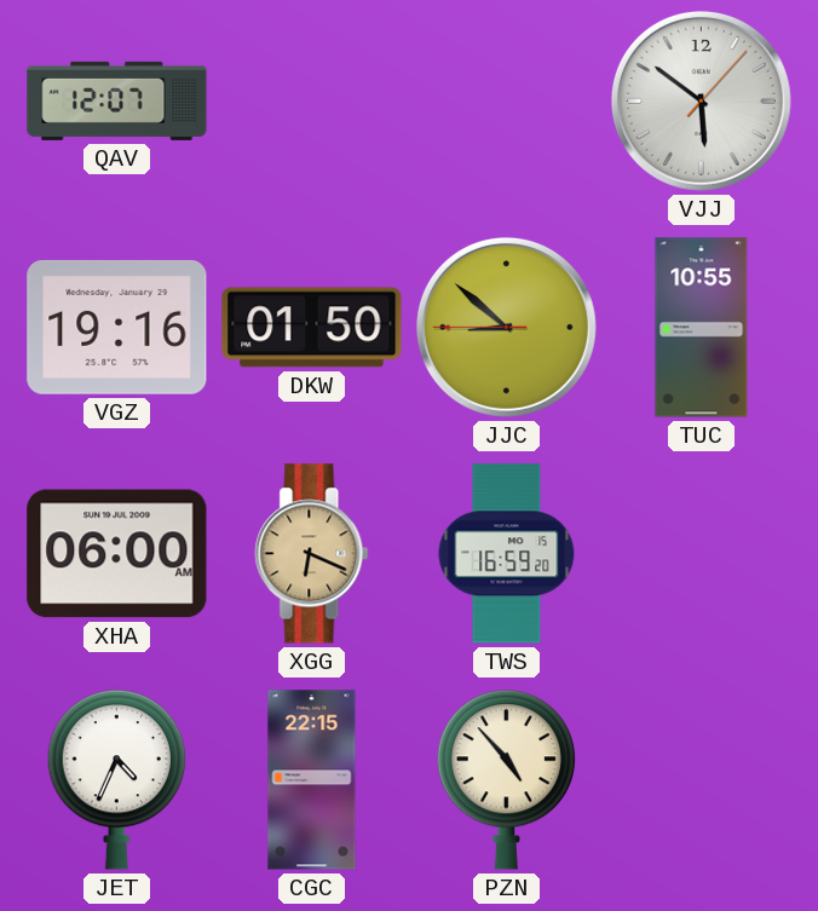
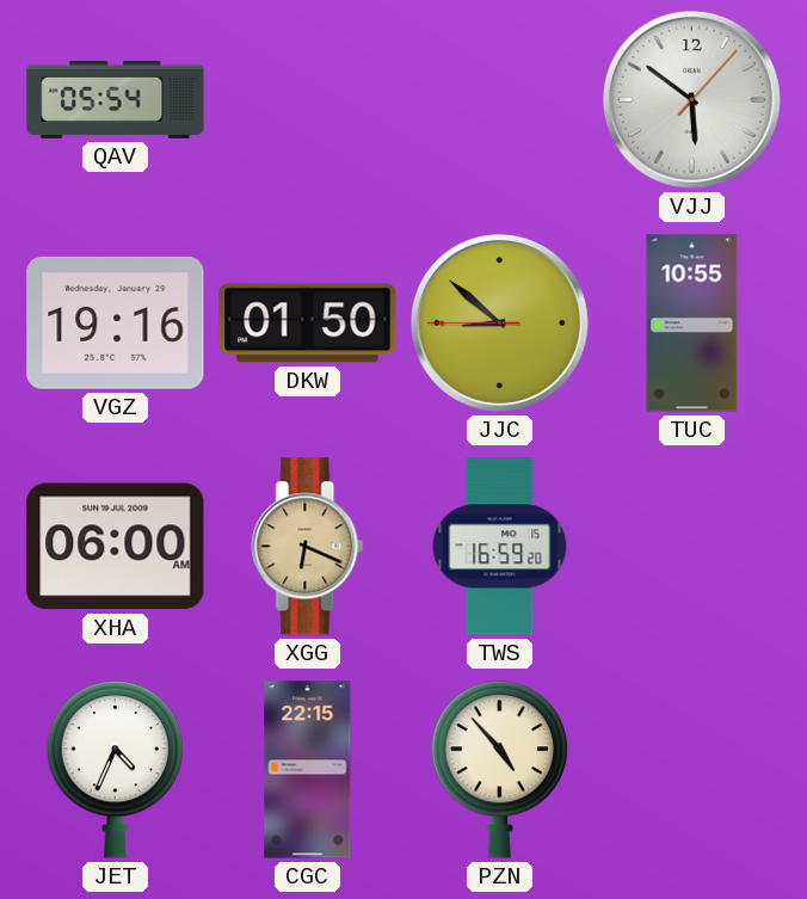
QAV: 12:07 -> 05:54
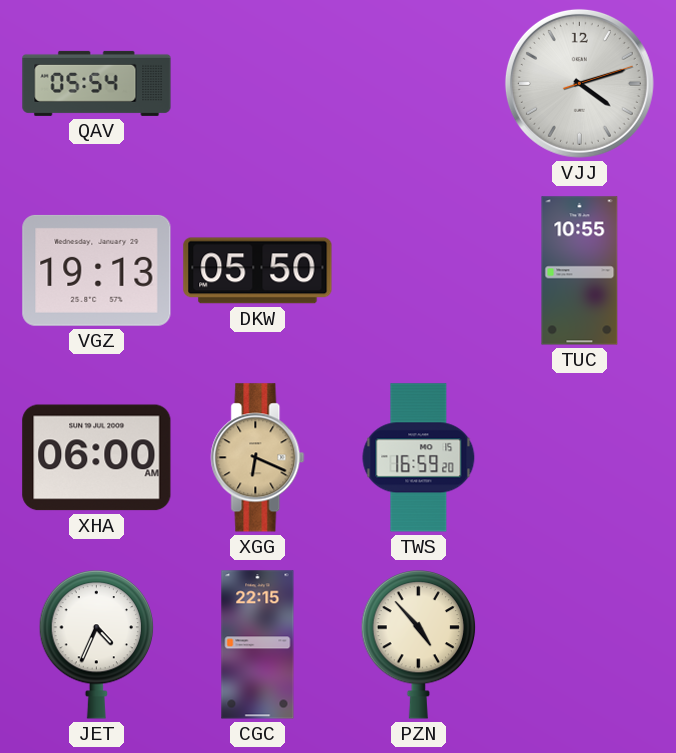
VJJ: 5:51 -> 4:12
VGZ: 19:16 -> 19:13
DKW: 01:50 -> 05:50
JJC: 8:51 -> none
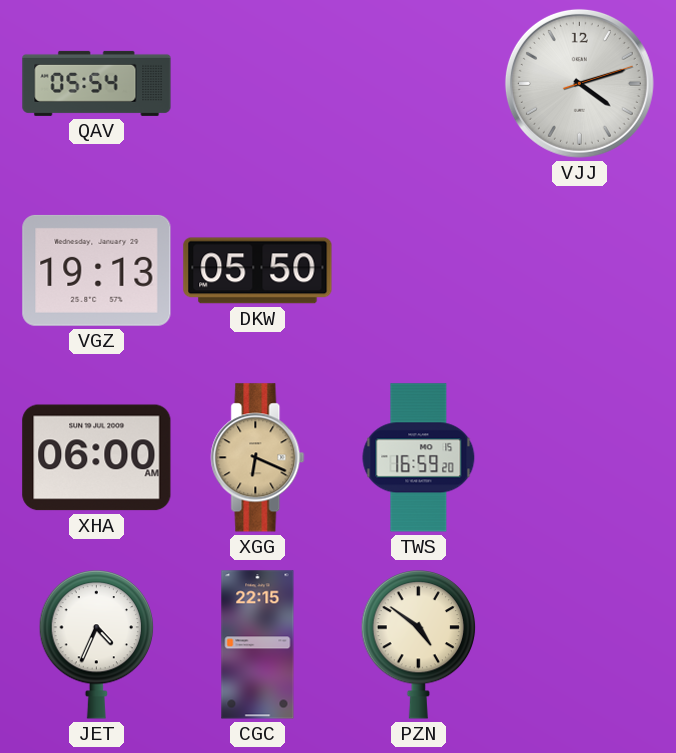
TUC: 10:55 -> none
PZN: 4:53 -> 4:51
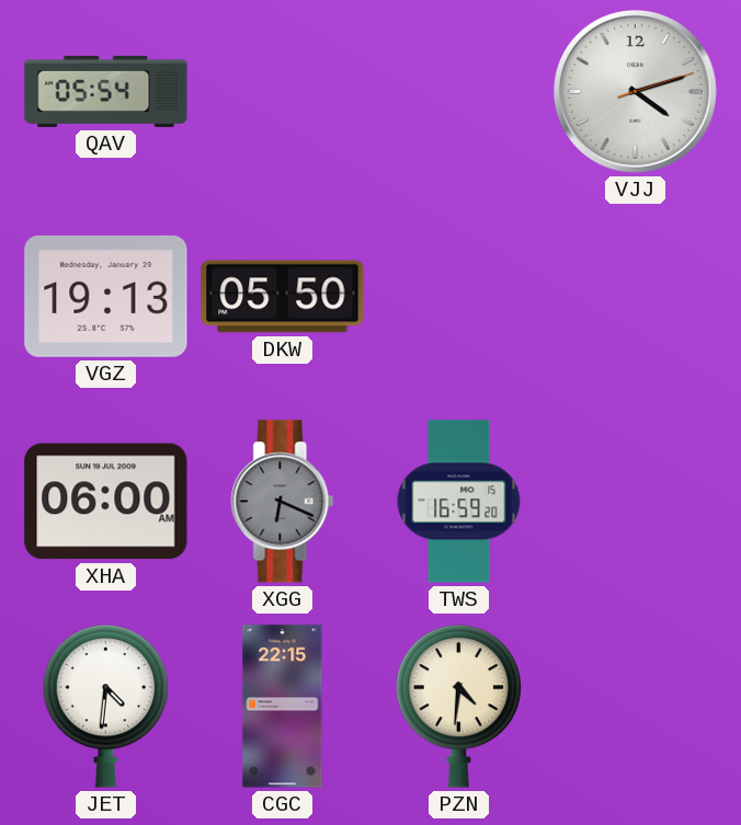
XGG dial: champagne -> grey
JET: 4:34 -> 4:31
PZN: 4:51 -> 4:31
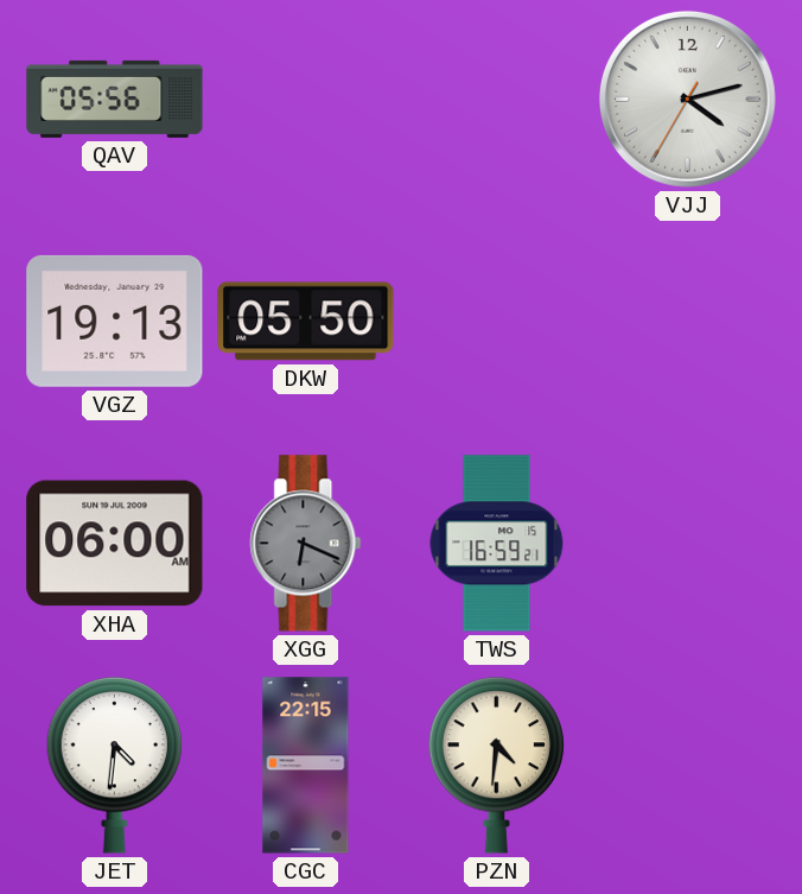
QAV: 05:54 -> 05:56
VJJ: 4:12:12 -> 4:12:35
TWS: 16:59:20 -> 16:59:21
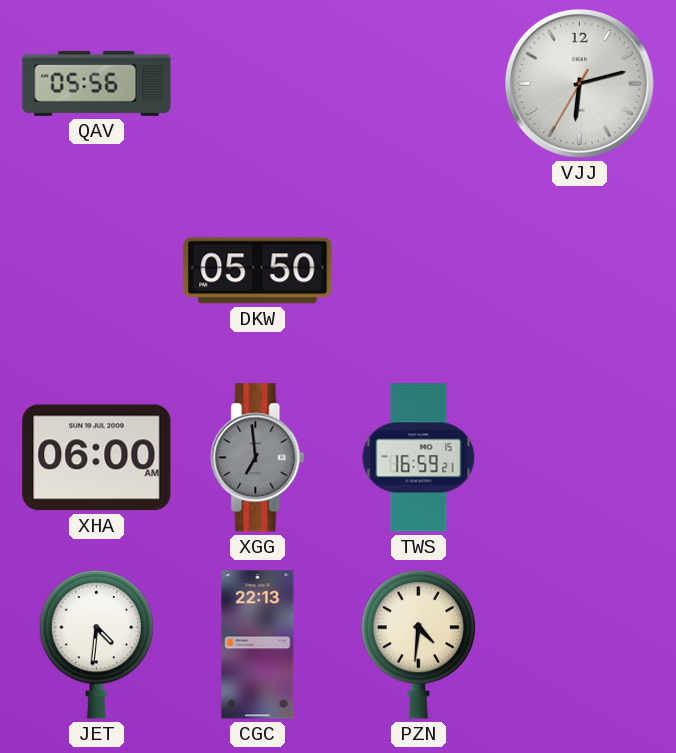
VJJ: 4:12 -> 6:12
VGZ: 19:13 -> none
XGG: 6:19 -> 6:59
CGC: 22:15 -> 22:13
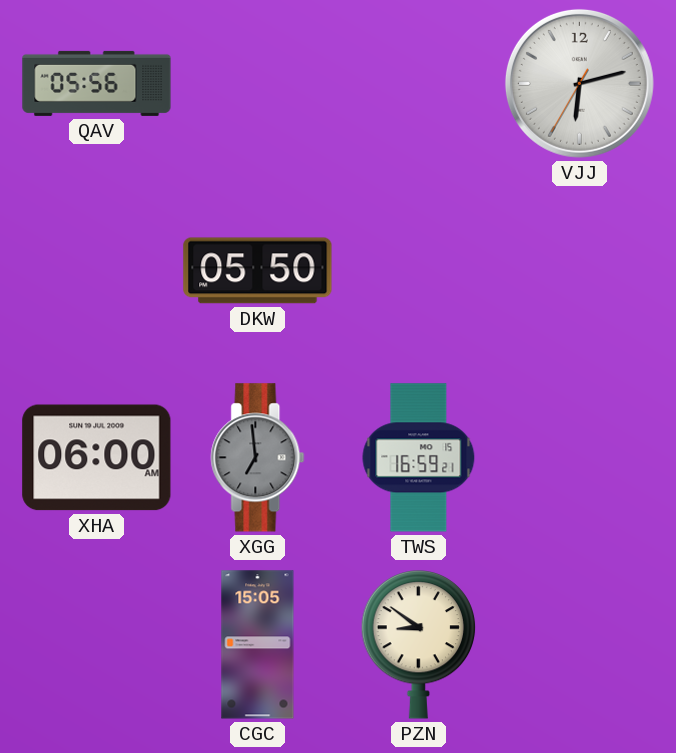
JET: 4:31 -> none
CGC: 22:13 -> 15:05
PZN: 4:31 -> 8:51
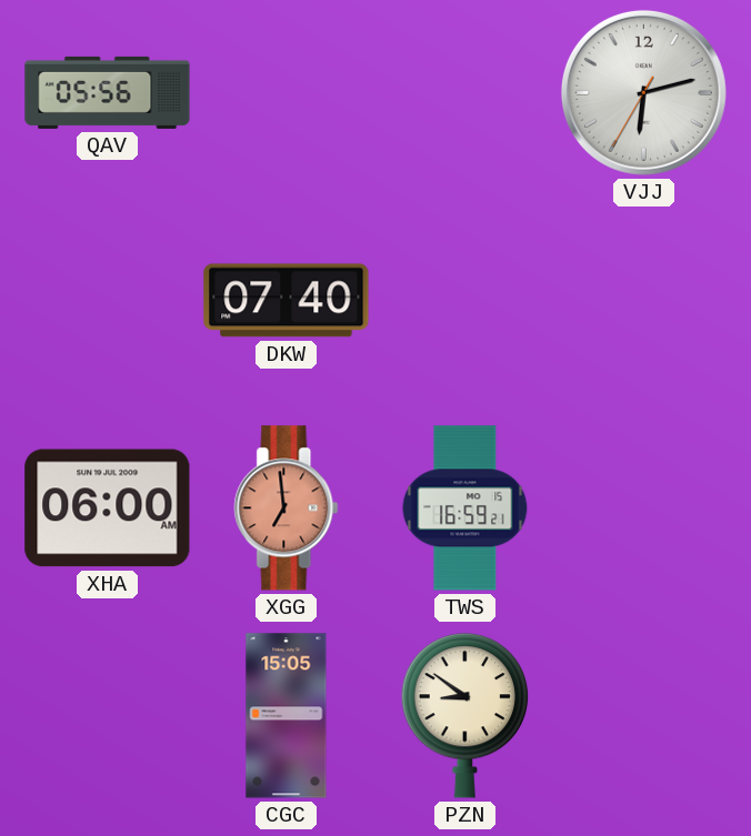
DKW: 05:50 -> 07:40
XGG dial: grey -> salmon
